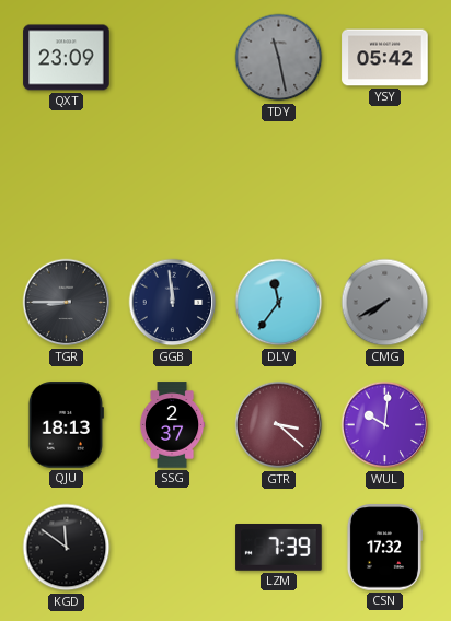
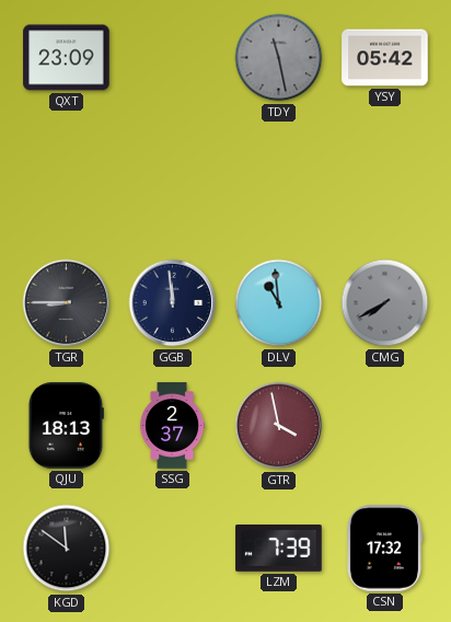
DLV: 11:36 -> 10:59
GTR: 3:22 -> 3:58
WUL: 10:01 -> none
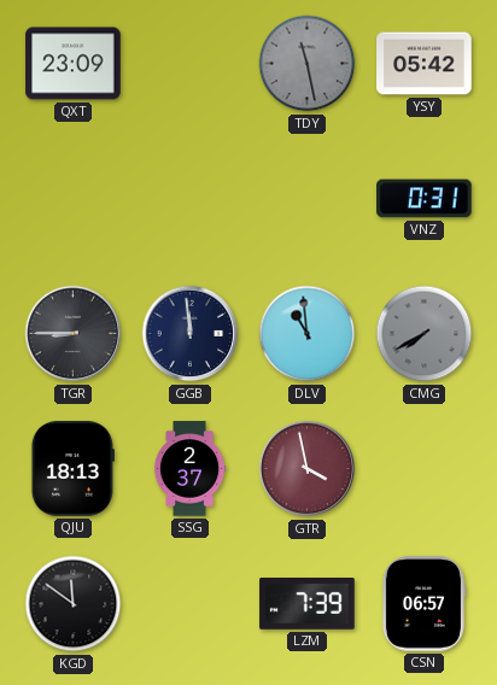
VNZ: none -> 0:31
CSN: 17:32 -> 06:57
